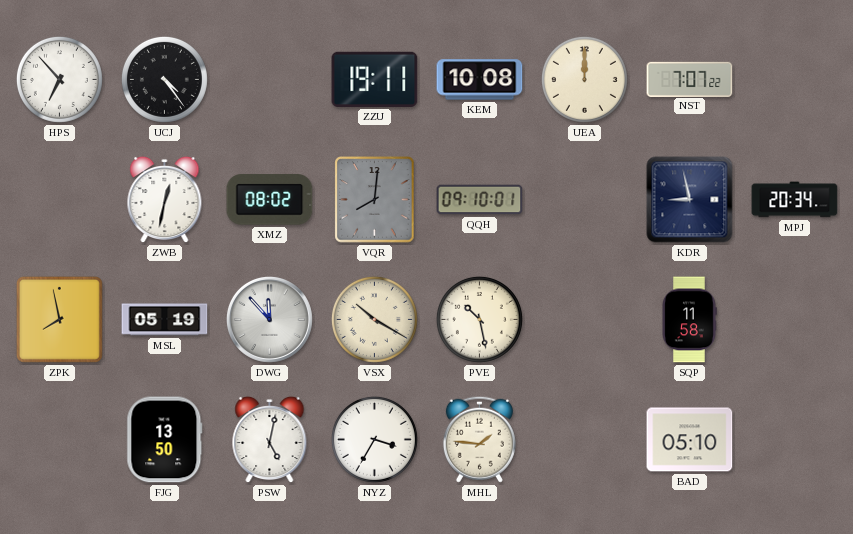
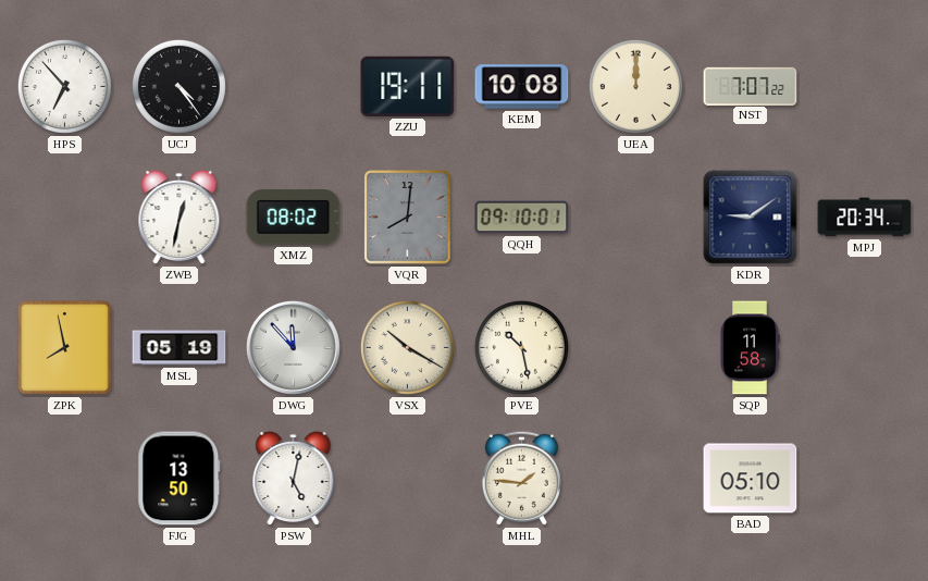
KDR: 8:58 -> 9:09
NYZ: 3:35 -> none
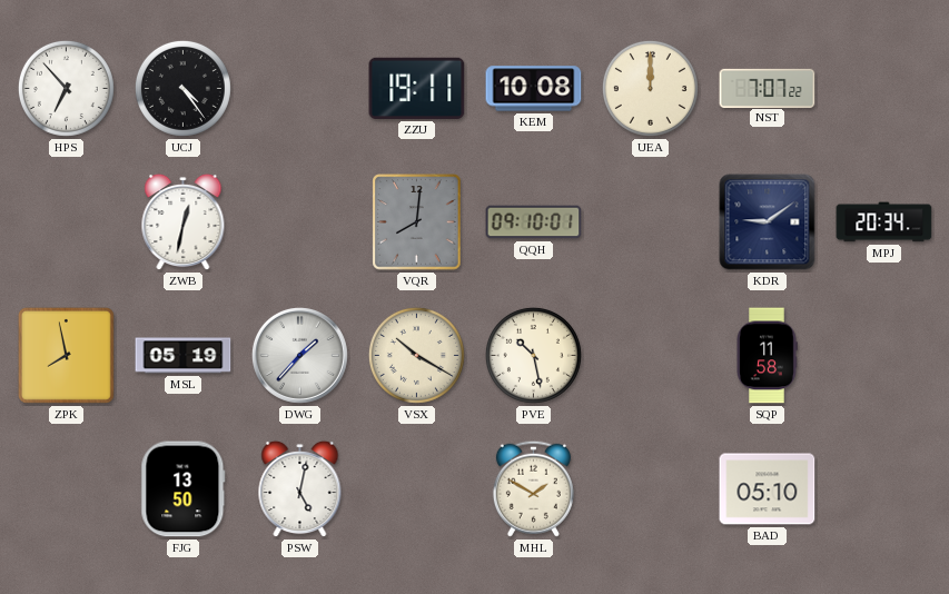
XMZ: 08:02 -> none
DWG: 11:53 -> 1:37
MHL: 1:46 -> 1:50
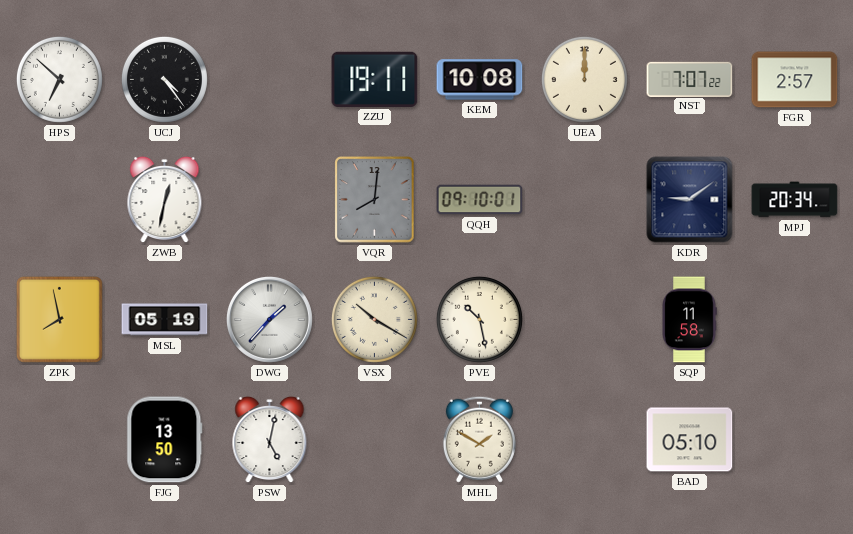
HPS: 6:53 -> 6:52
FGR: none -> 2:57
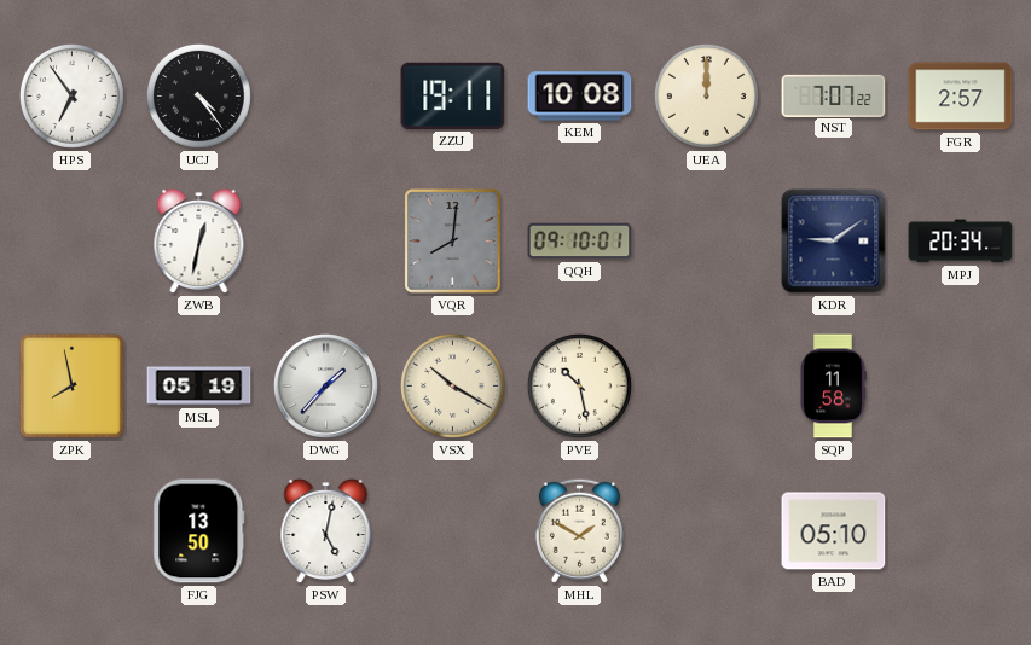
HPS: 6:52 -> 6:54
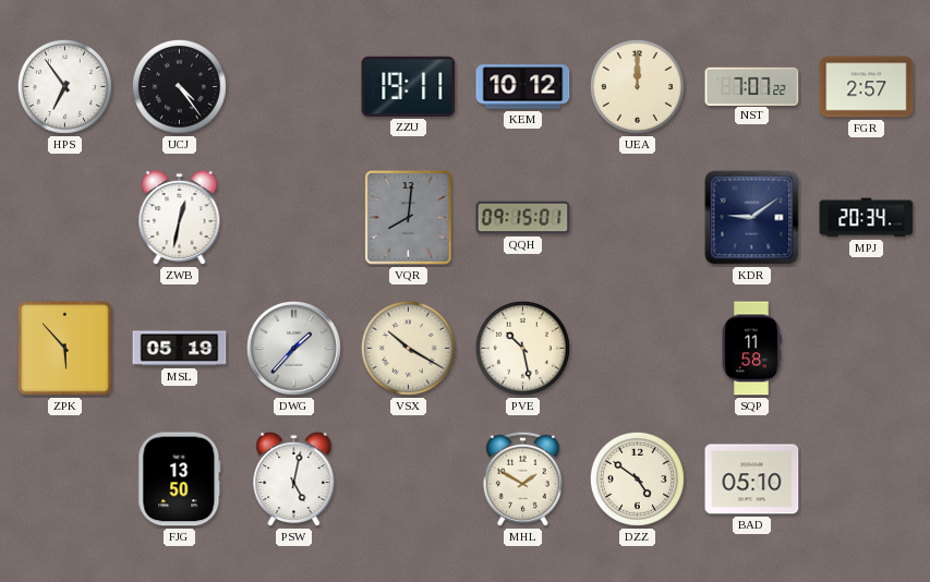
KEM: 10:08 -> 10:12
QQH: 09:10 -> 09:15
ZPK: 7:58 -> 5:53
DZZ: none -> 4:51
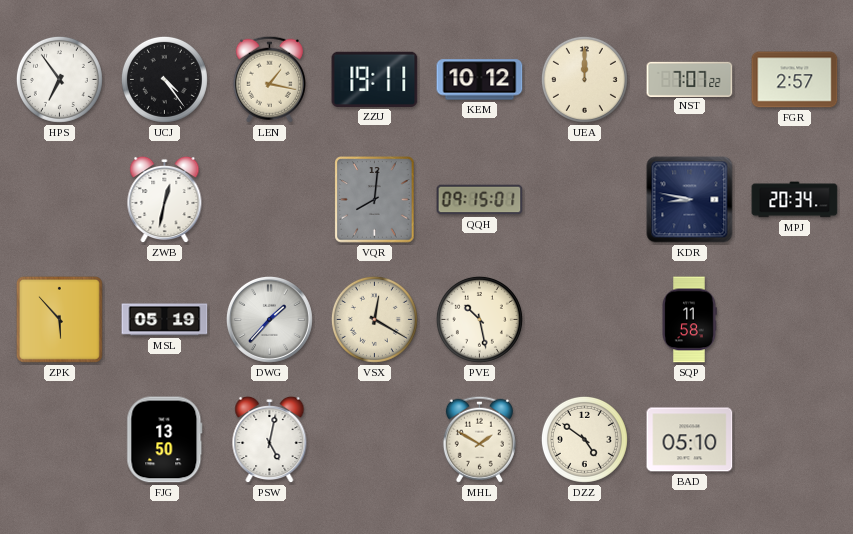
LEN: none -> 1:17
KDR: 9:09 -> 8:47
VSX: 10:20 -> 12:20
